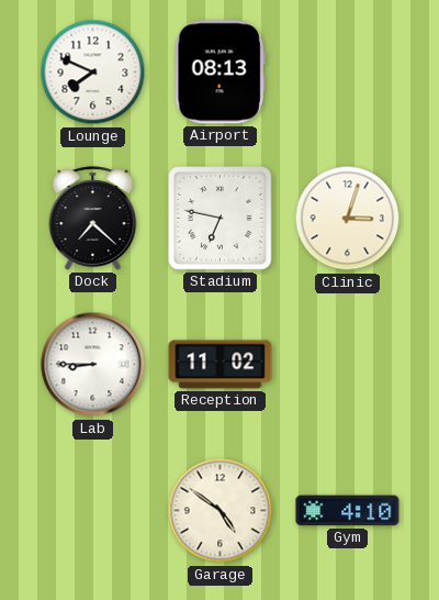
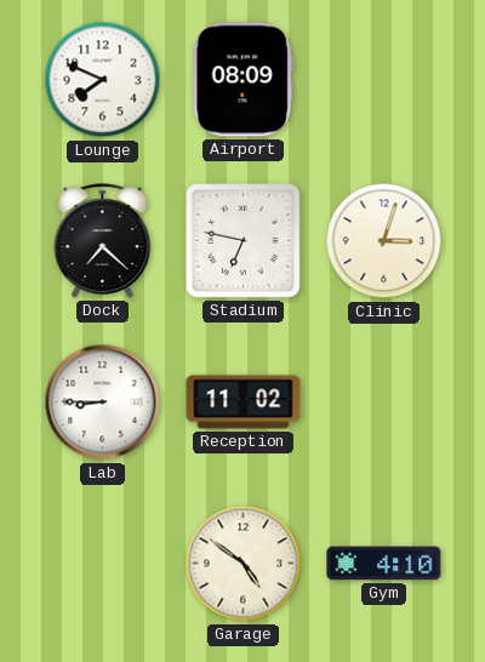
Airport: 08:13 -> 08:09
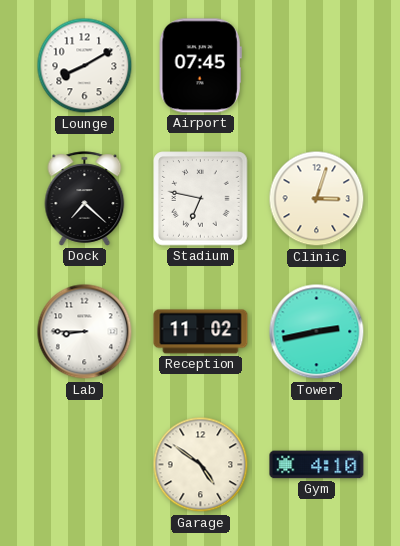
Lounge: 7:49 -> 8:10
Airport: 08:09 -> 07:45
Tower: none -> 2:43
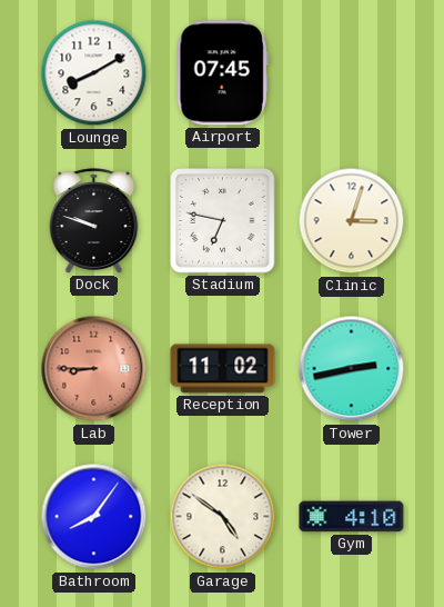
Dock: 7:22 -> 9:48
Lab dial: white -> salmon
Bathroom: none -> 8:06
